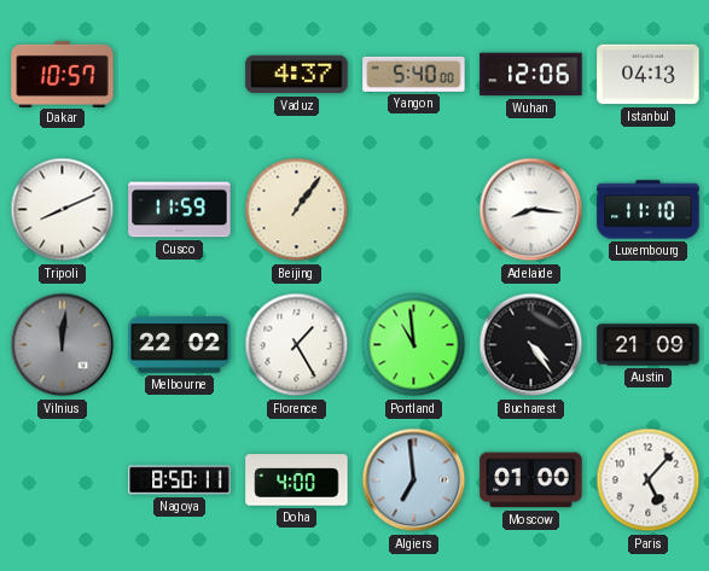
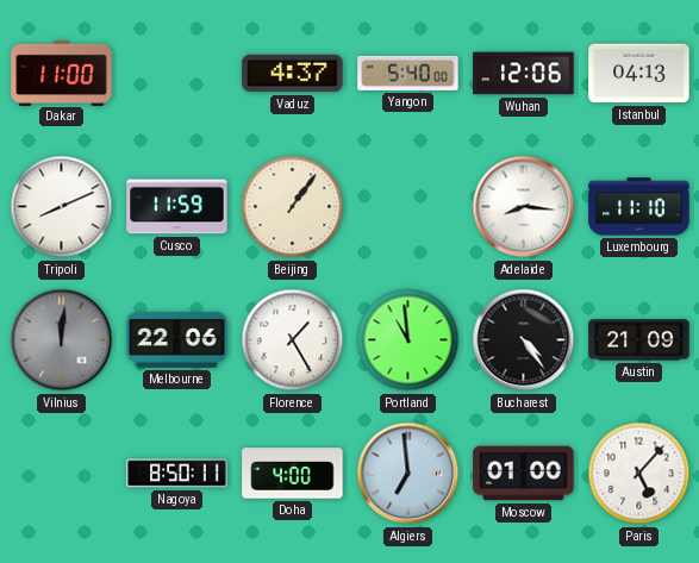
Dakar: 10:57 -> 11:00
Melbourne: 22:02 -> 22:06
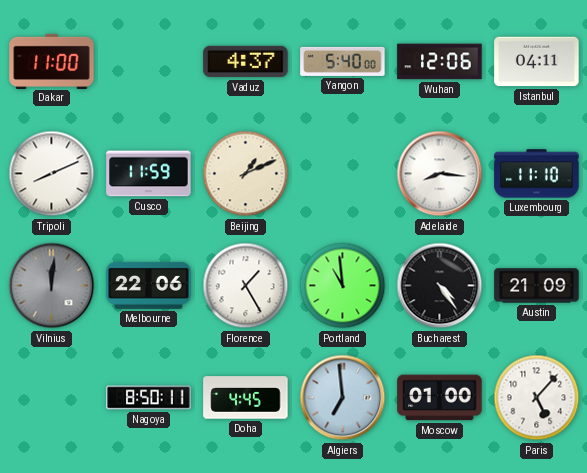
Istanbul: 04:13 -> 04:11
Beijing: 1:06 -> 1:11
Doha: 4:00 -> 4:45
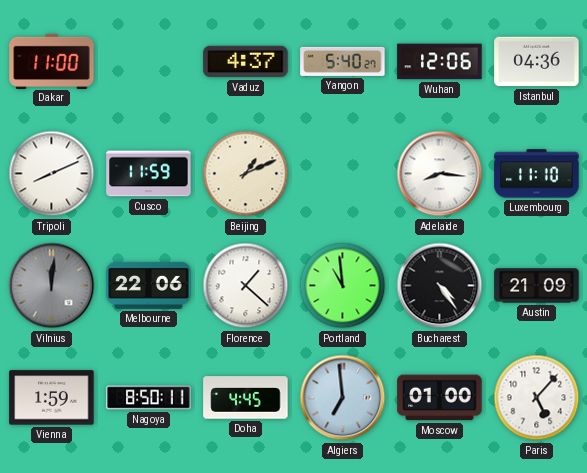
Yangon: 5:40:00 -> 5:40:27
Istanbul: 04:11 -> 04:36
Florence: 1:25 -> 1:22
Vienna: none -> 1:59
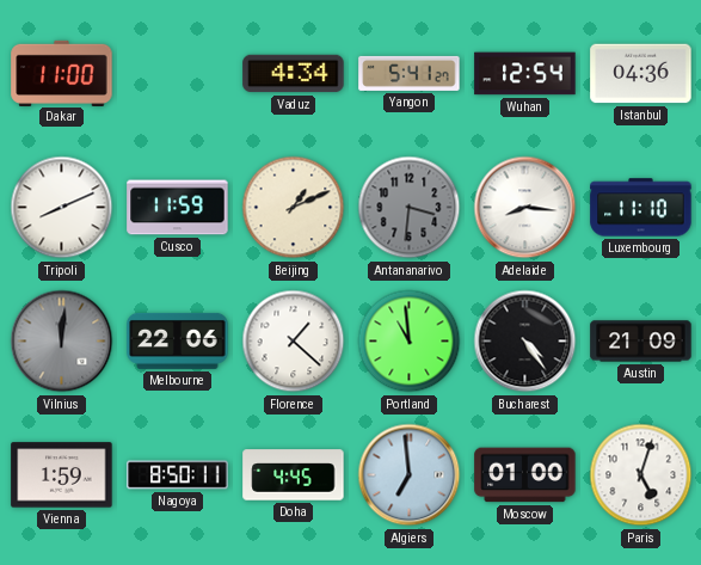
Vaduz: 4:37 -> 4:34
Yangon: 5:40 -> 5:41
Wuhan: 12:06 -> 12:54
Antananarivo: none -> 3:31
Paris: 5:07 -> 5:03
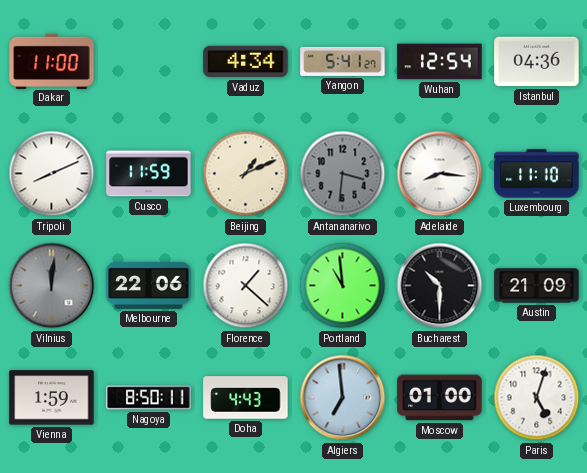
Bucharest: 4:24 -> 10:30
Doha: 4:45 -> 4:43
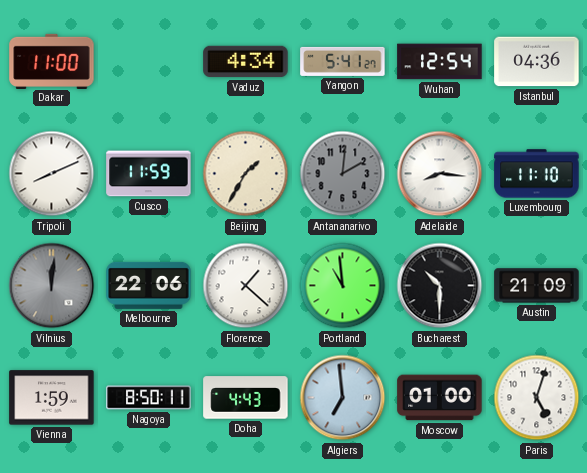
Beijing: 1:11 -> 1:35
Antananarivo: 3:31 -> 2:01
